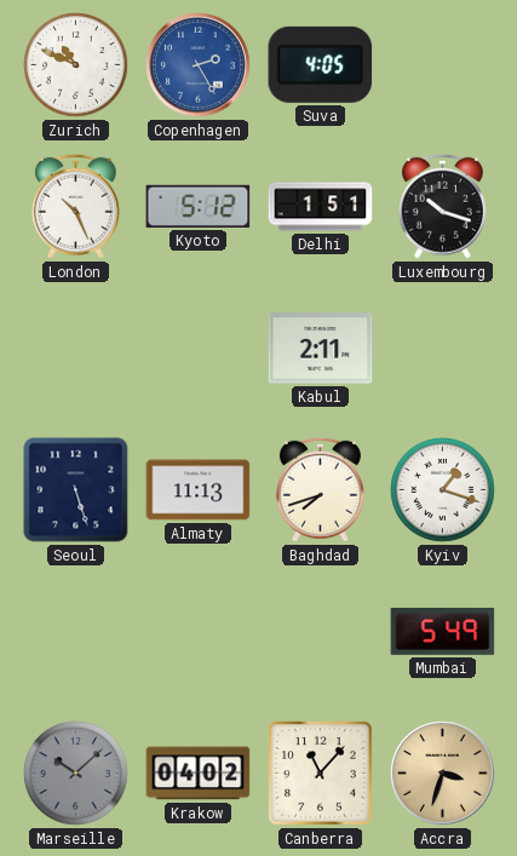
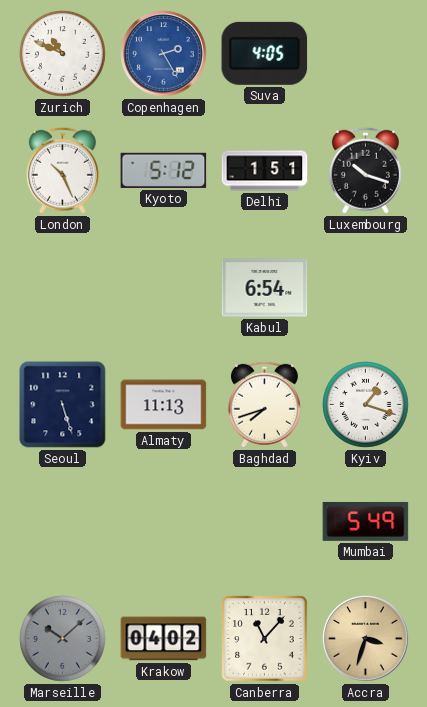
Kabul: 2:11 -> 6:54
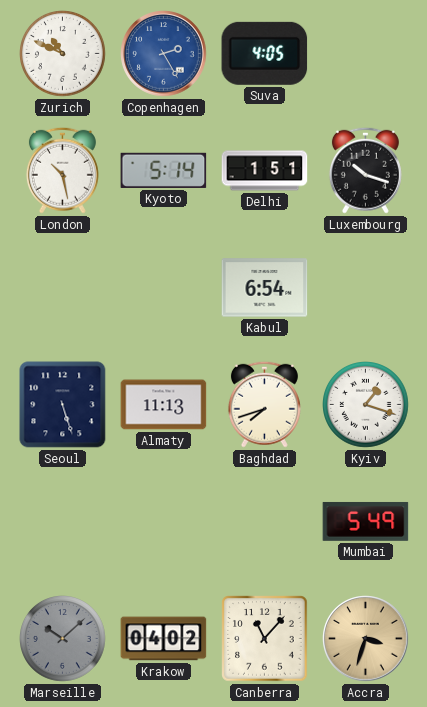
London: 10:26 -> 10:28
Kyoto: 5:12 -> 5:14
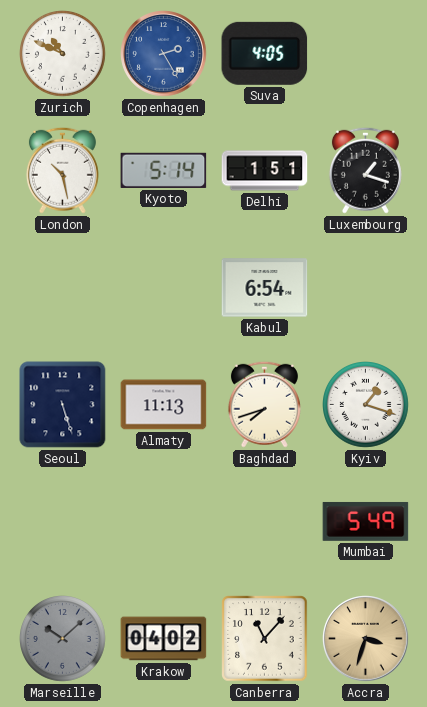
Luxembourg: 10:18 -> 1:18
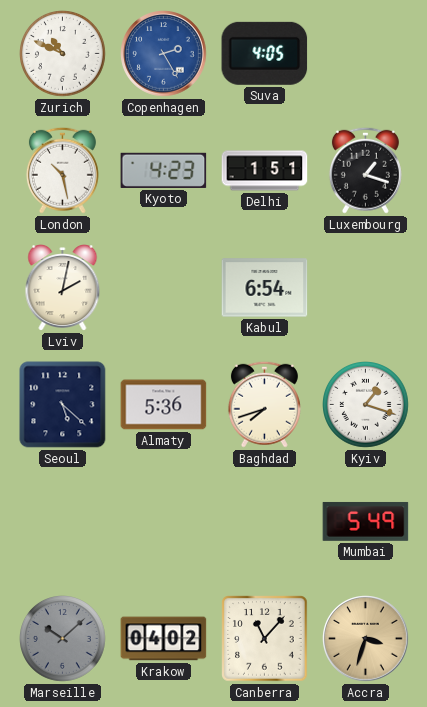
Kyoto: 5:14 -> 4:23
Lviv: none -> 2:02
Seoul: 5:27 -> 5:22
Almaty: 11:13 -> 5:36
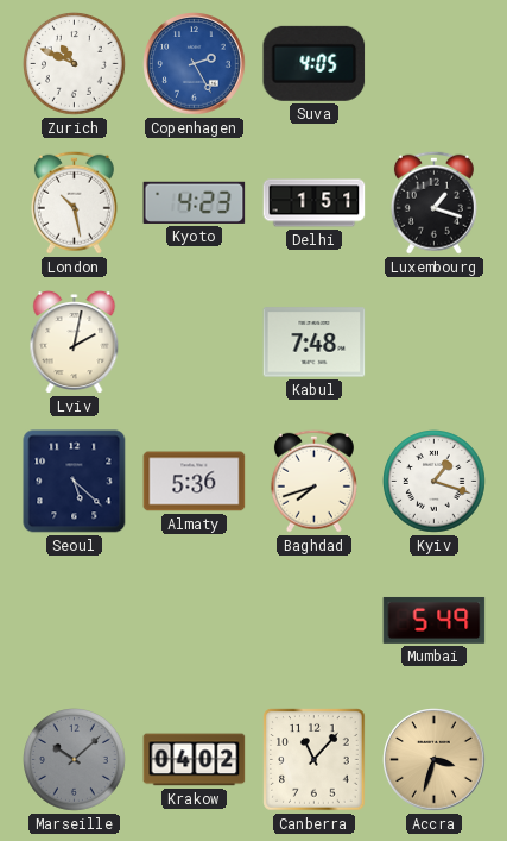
Kabul: 6:54 -> 7:48
